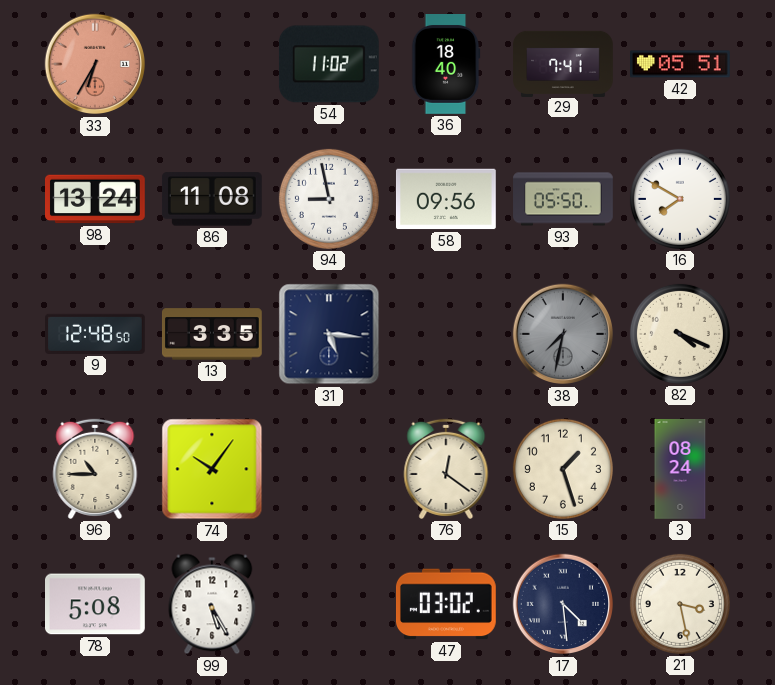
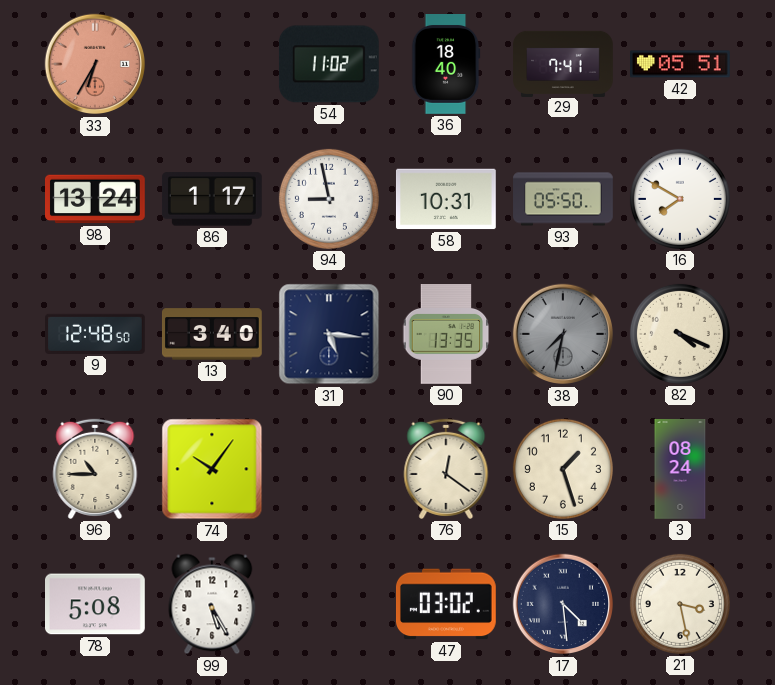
86: 11:08 -> 1:17
58: 09:56 -> 10:31
13: 3:35 -> 3:40
90: none -> 13:35
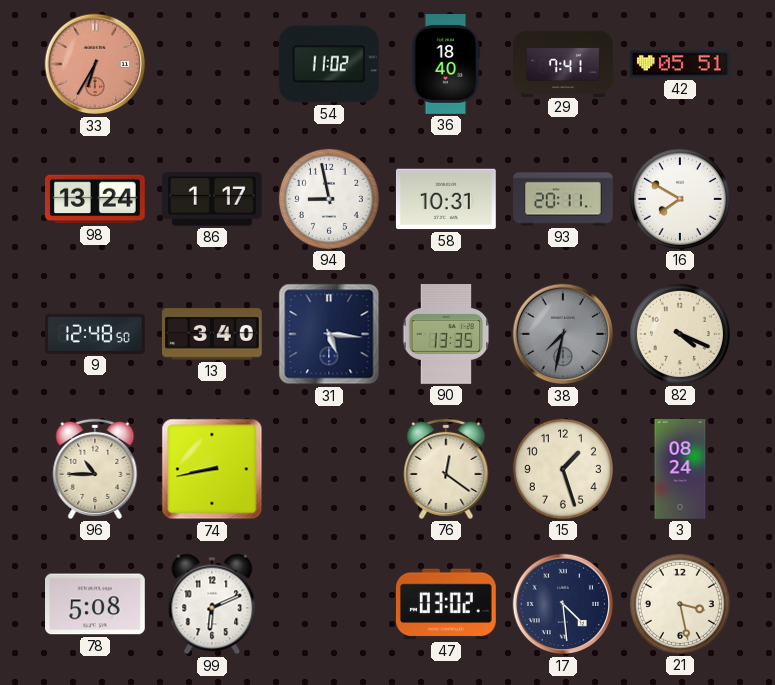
93: 05:50 -> 20:11
74: 10:06 -> 8:43
99: 5:25 -> 6:11
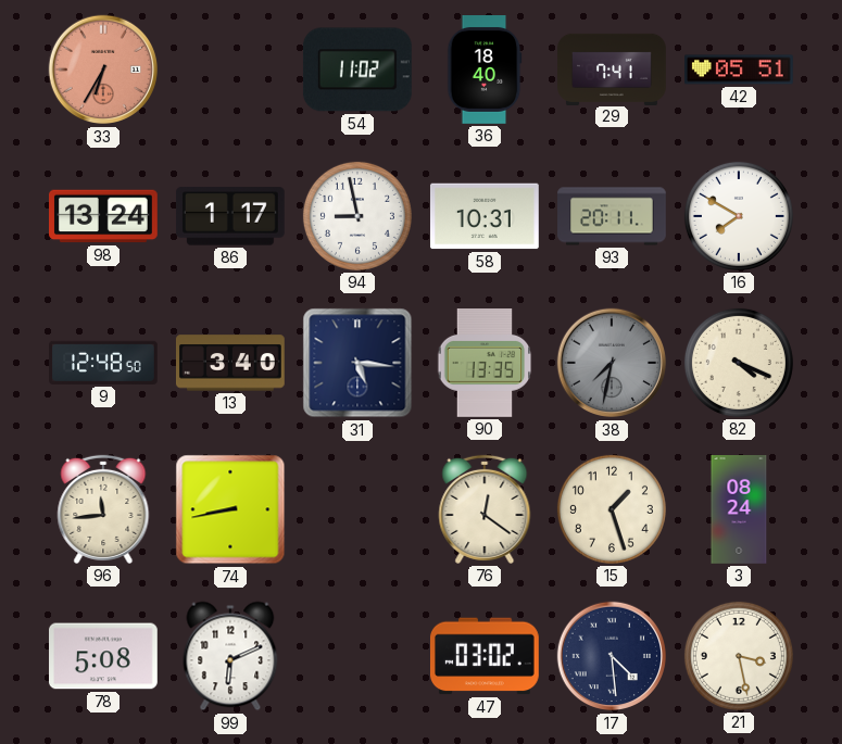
96: 10:45 -> 11:44
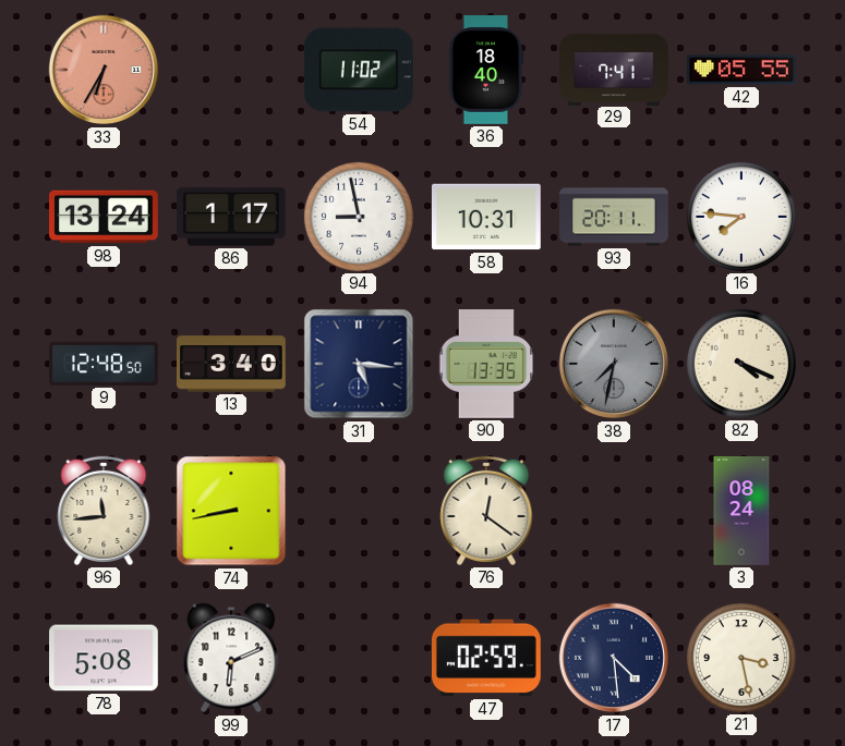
42: 05:51 -> 05:55
16: 7:50 -> 7:46
15: 1:27 -> none
47: 03:02 -> 02:59
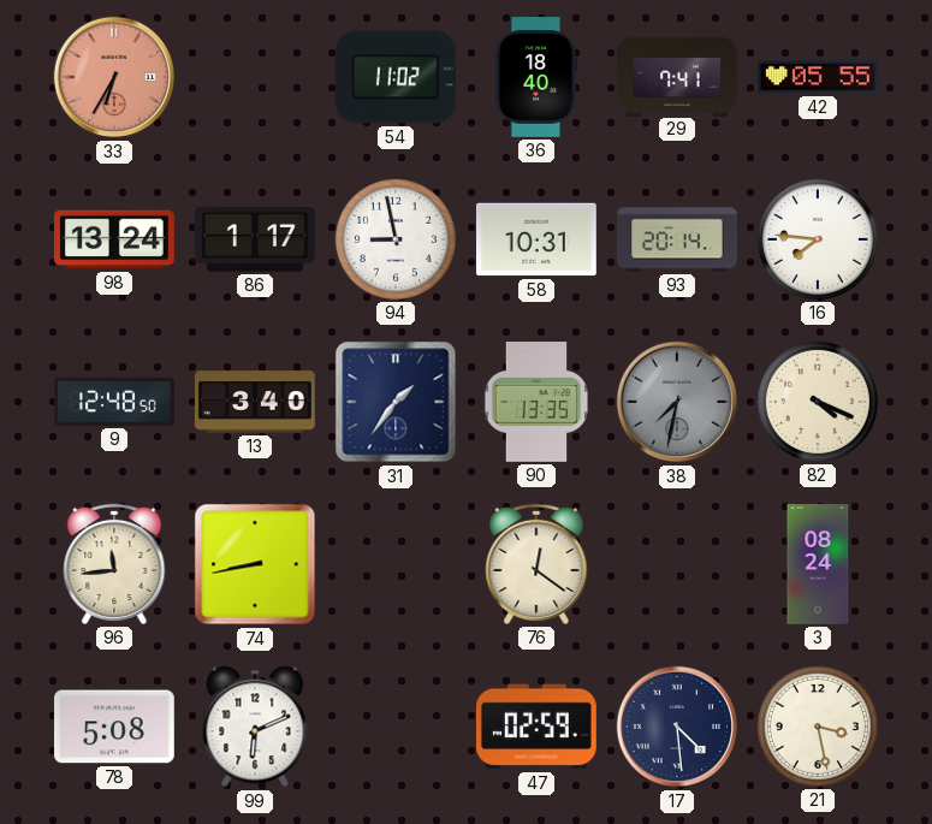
93: 20:11 -> 20:14
31: 5:16 -> 1:36
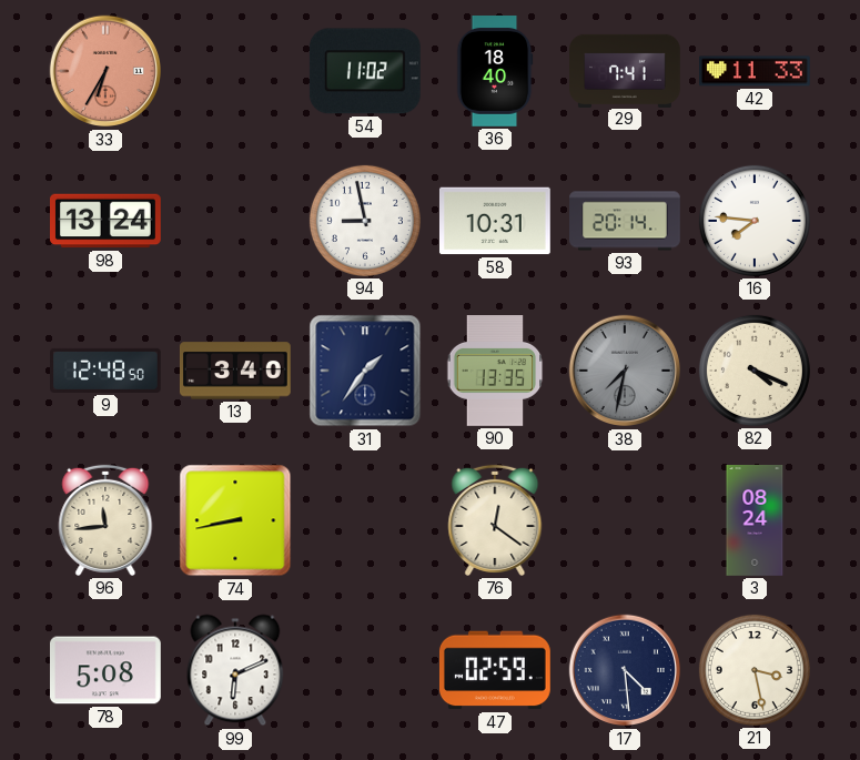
42: 05:55 -> 11:33
86: 1:17 -> none
